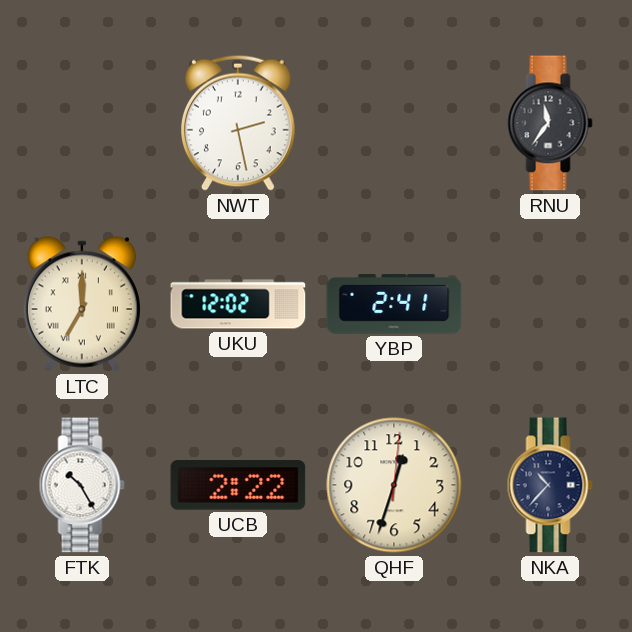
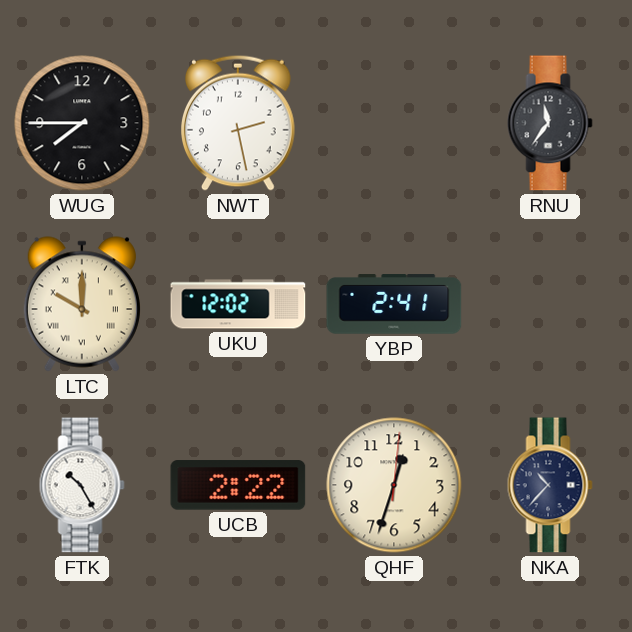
WUG: none -> 7:45
LTC: 7:00 -> 10:00
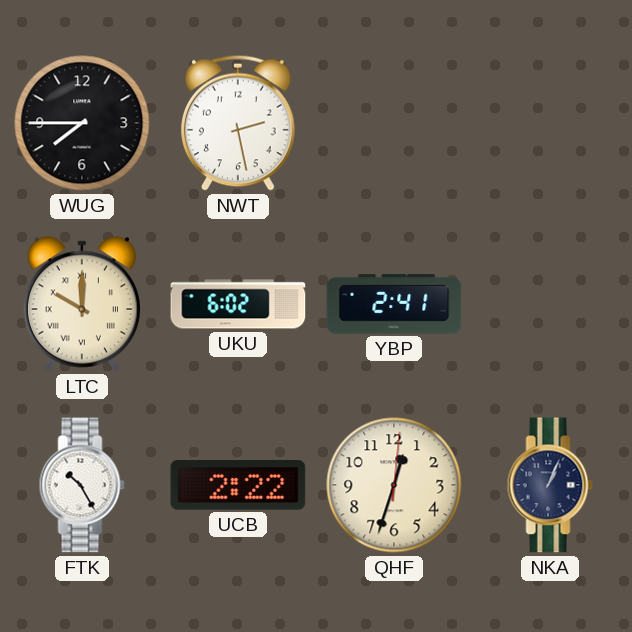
RNU: 11:36 -> none
UKU: 12:02 -> 6:02
NKA: 10:37 -> 1:04
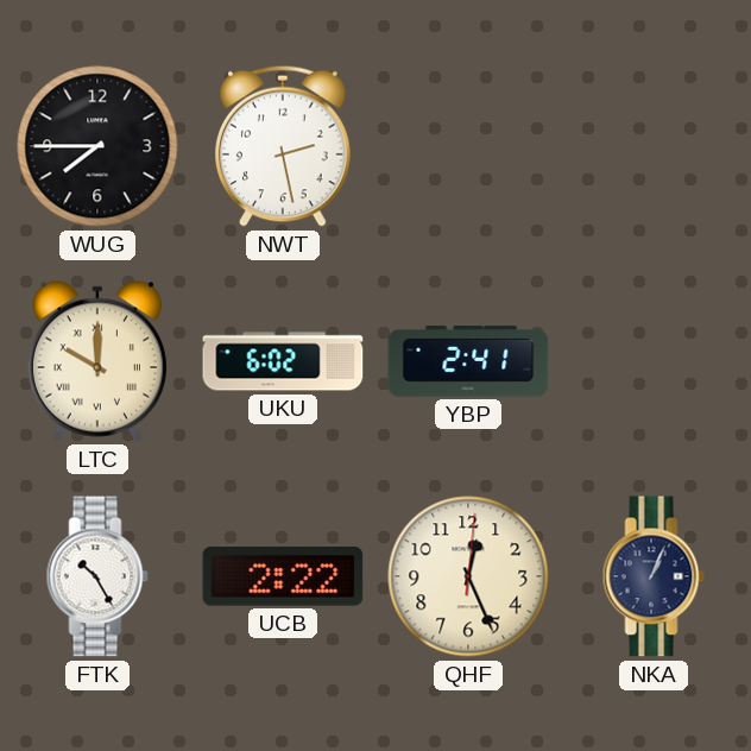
QHF: 12:33 -> 12:26
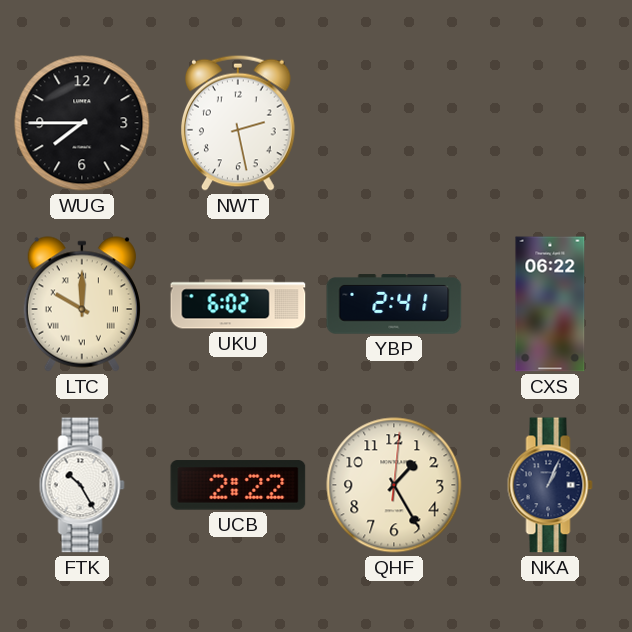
CXS: none -> 06:22
QHF: 12:26 -> 1:25
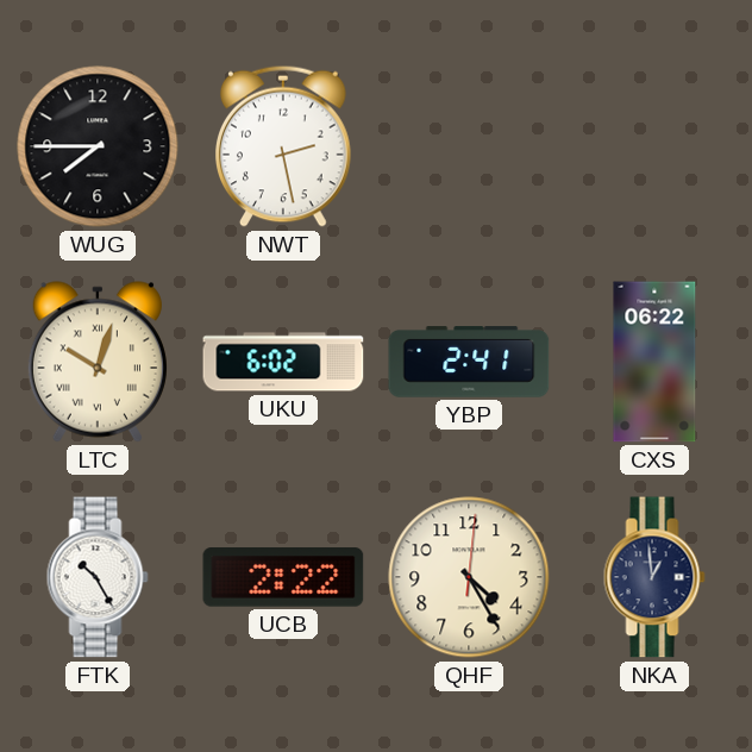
LTC: 10:00 -> 10:03
QHF: 1:25 -> 4:25
NKA: 1:04 -> 12:59
